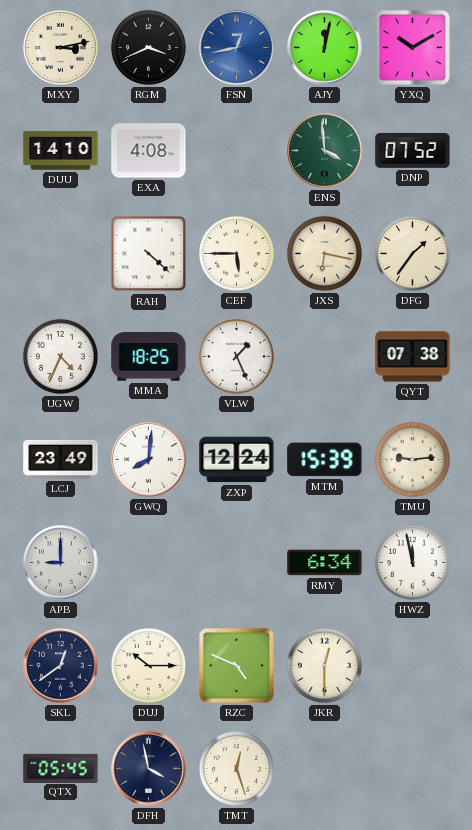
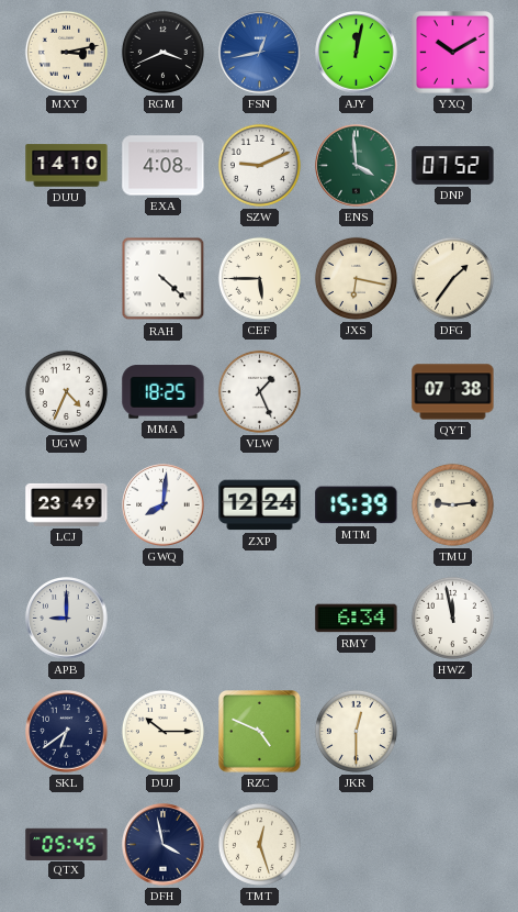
SZW: none -> 9:11
SKL: 12:39 -> 6:39
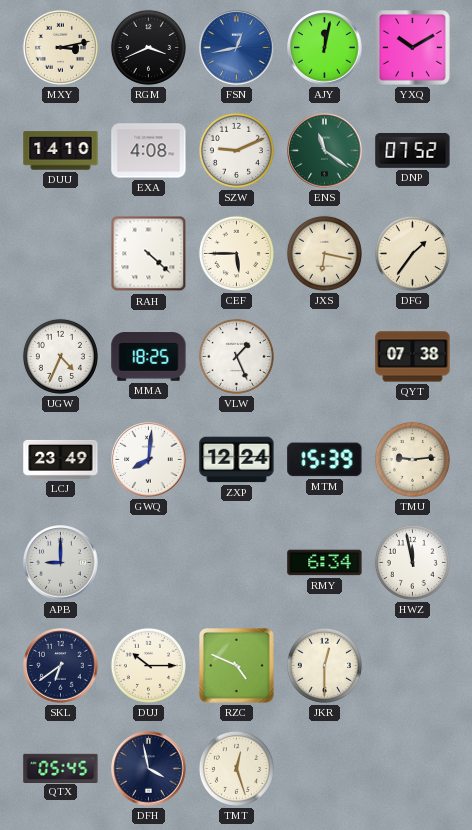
ENS: 3:59 -> 11:21
